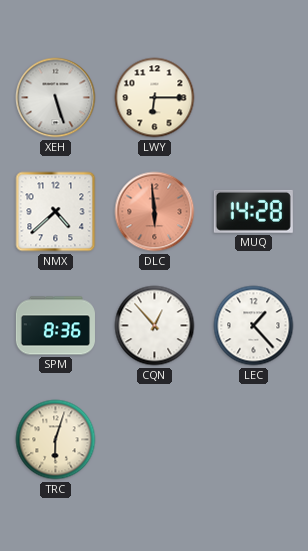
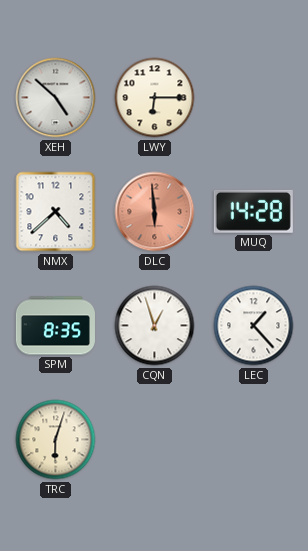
XEH: 5:27 -> 4:52
SPM: 8:36 -> 8:35
CQN: 12:53 -> 12:57
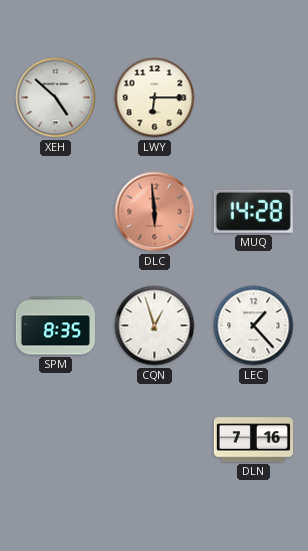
NMX: 4:38 -> none
TRC: 6:03 -> none
DLN: none -> 7:16
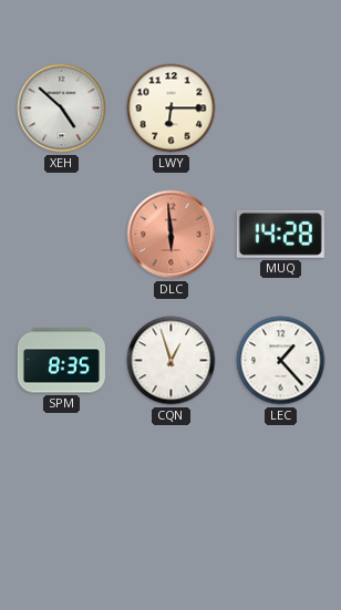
DLN: 7:16 -> none
